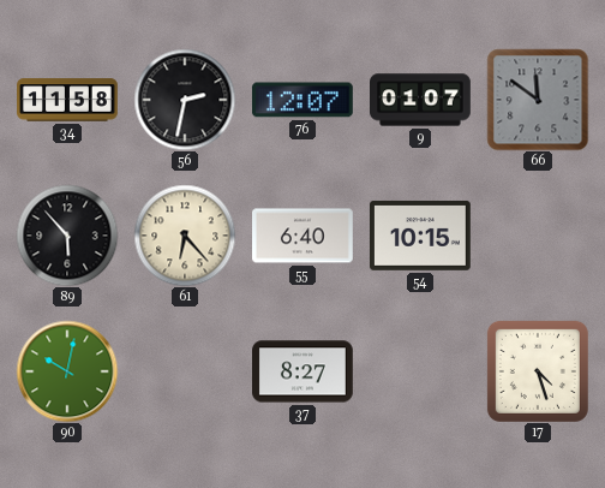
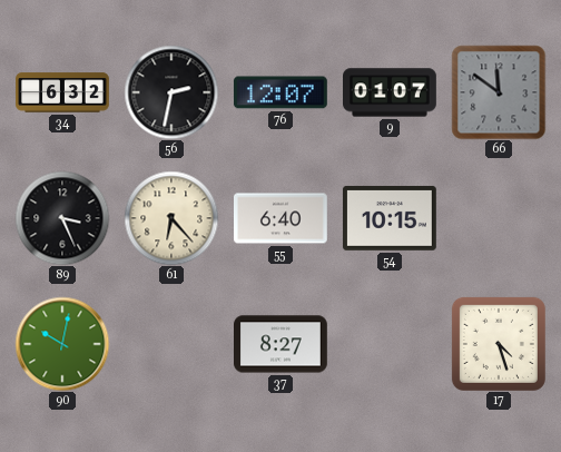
34: 11:58 -> 6:32
89: 5:53 -> 3:26
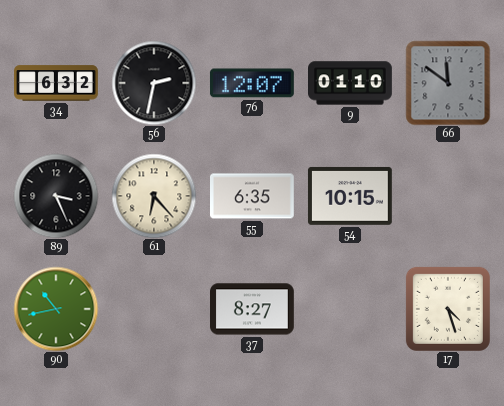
9: 01:07 -> 01:10
55: 6:40 -> 6:35
90: 10:02 -> 10:43
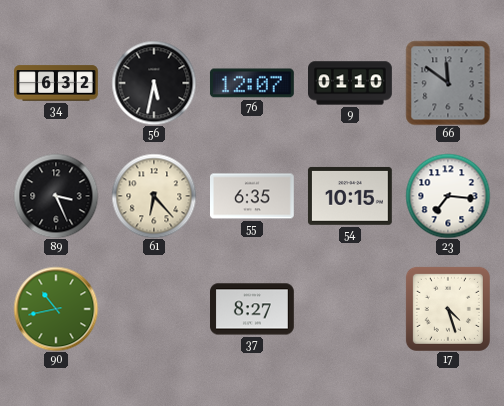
56: 2:32 -> 5:32
23: none -> 7:16
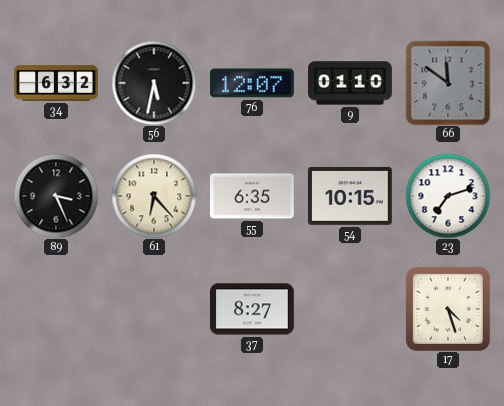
23: 7:16 -> 7:12
90: 10:43 -> none
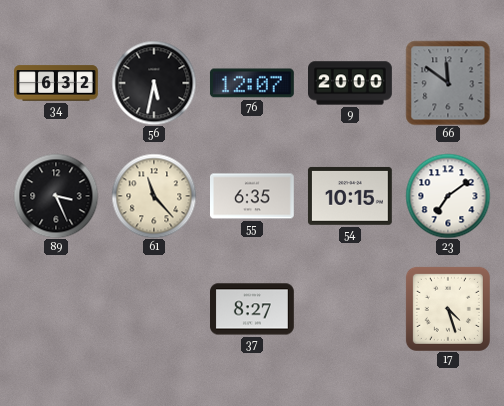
9: 01:10 -> 20:00
61: 6:23 -> 11:23
23: 7:12 -> 7:09
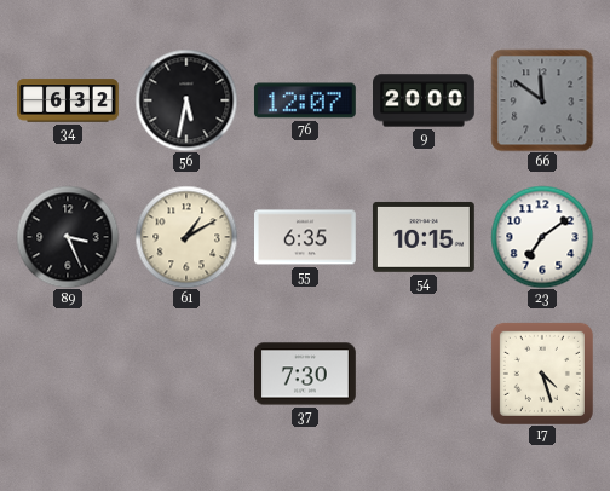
61: 11:23 -> 1:10
37: 8:27 -> 7:30
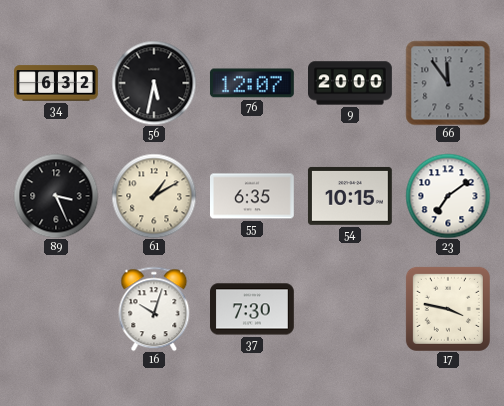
66: 11:51 -> 11:54
16: none -> 10:03
17: 4:27 -> 3:47
